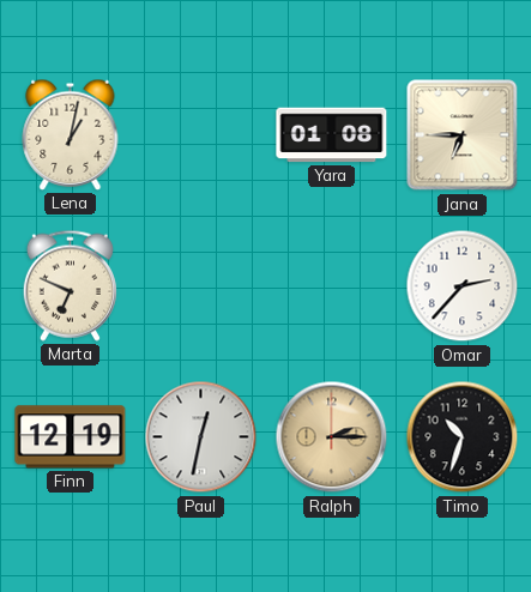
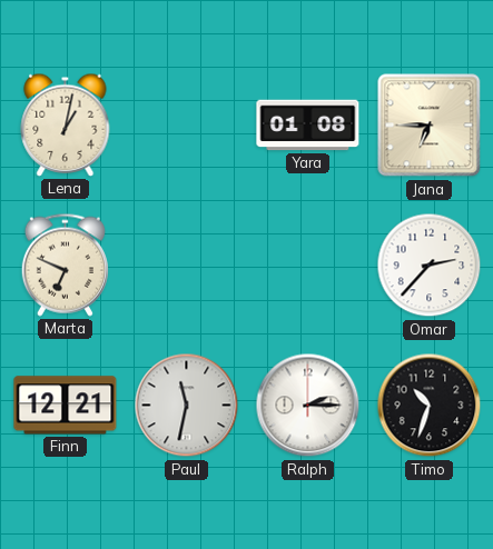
Finn: 12:19 -> 12:21
Paul: 12:32 -> 11:32
Ralph dial: champagne -> white
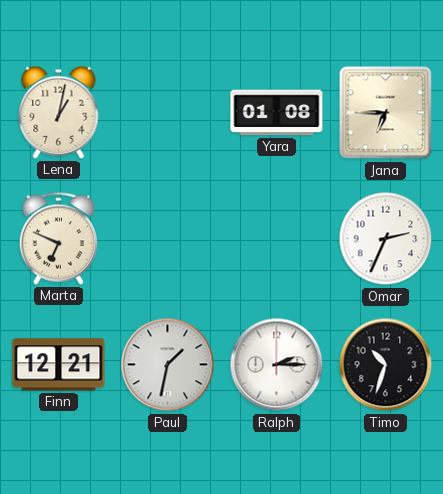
Omar: 2:37 -> 2:34
Paul: 11:32 -> 1:32
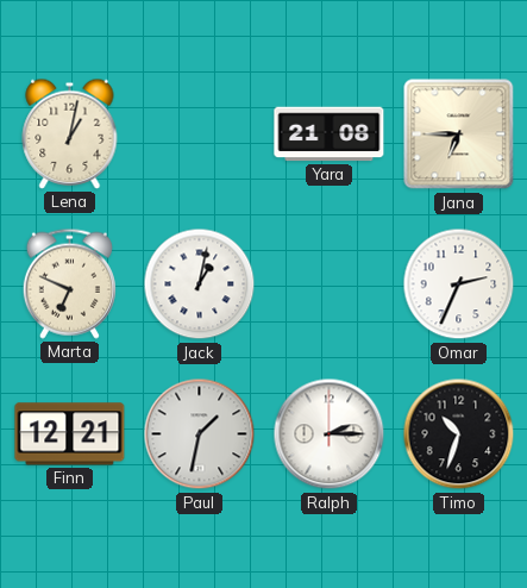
Yara: 01:08 -> 21:08
Jack: none -> 1:02
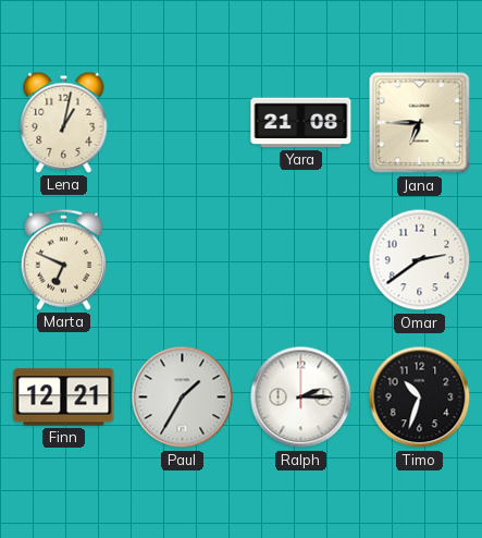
Jack: 1:02 -> none
Omar: 2:34 -> 2:39
Paul: 1:32 -> 1:35
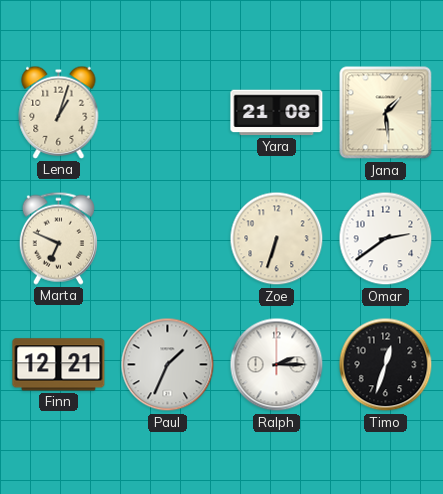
Lena: 1:02 -> 1:03
Jana: 6:45 -> 1:29
Zoe: none -> 6:33
Paul: 1:35 -> 1:34
Timo: 10:33 -> 12:33
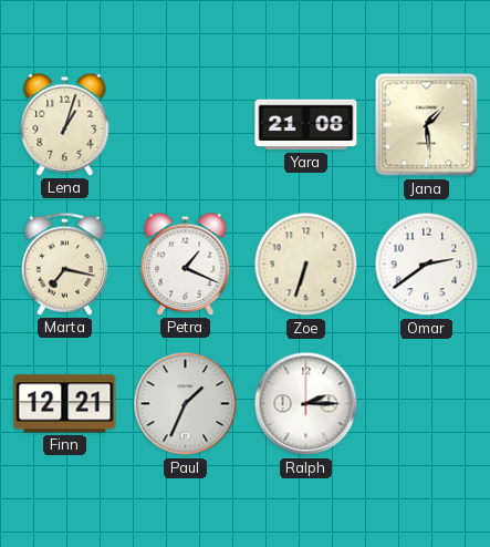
Marta: 6:49 -> 7:17
Petra: none -> 1:19
Timo: 12:33 -> none
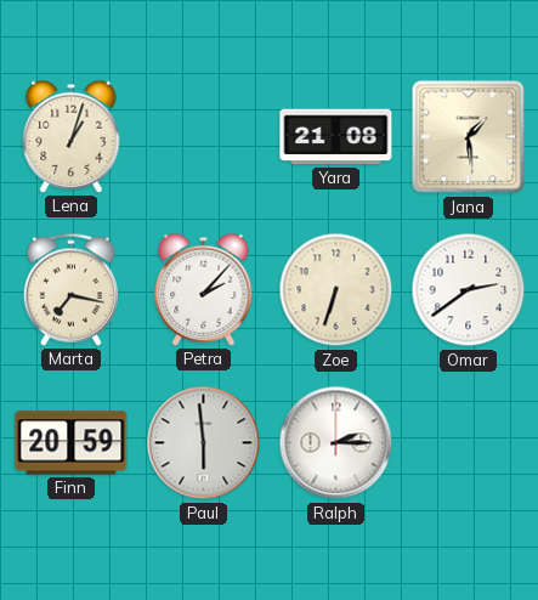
Petra: 1:19 -> 2:07
Finn: 12:21 -> 20:59
Paul: 1:34 -> 5:59
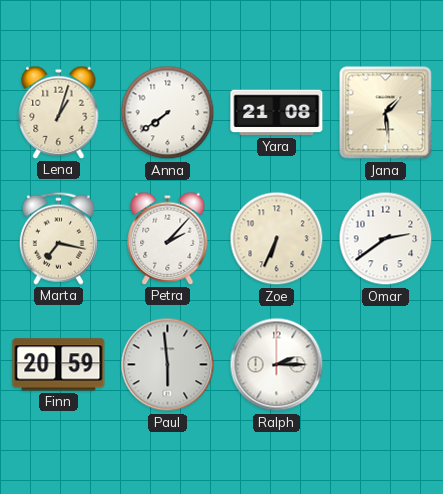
Anna: none -> 7:39
Zoe: 6:33 -> 6:34
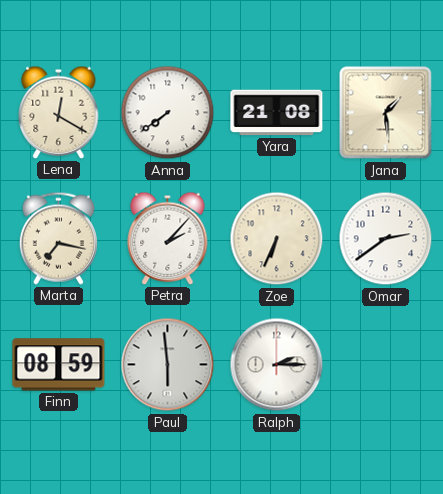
Lena: 1:03 -> 12:20
Finn: 20:59 -> 08:59
